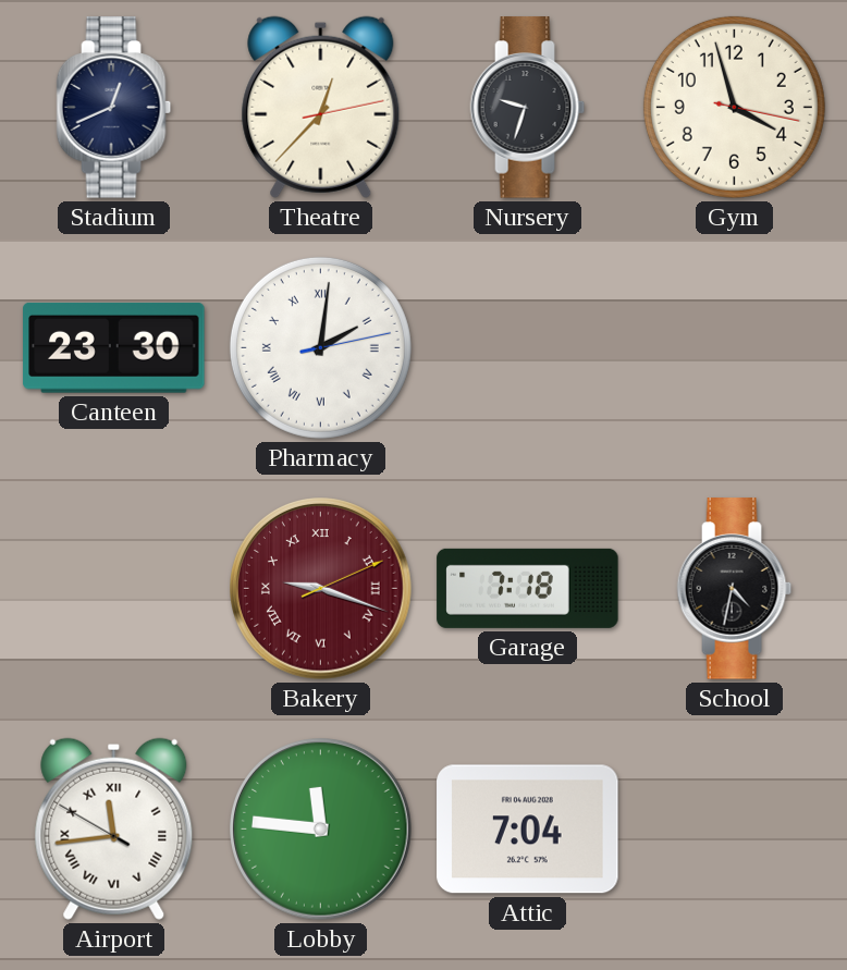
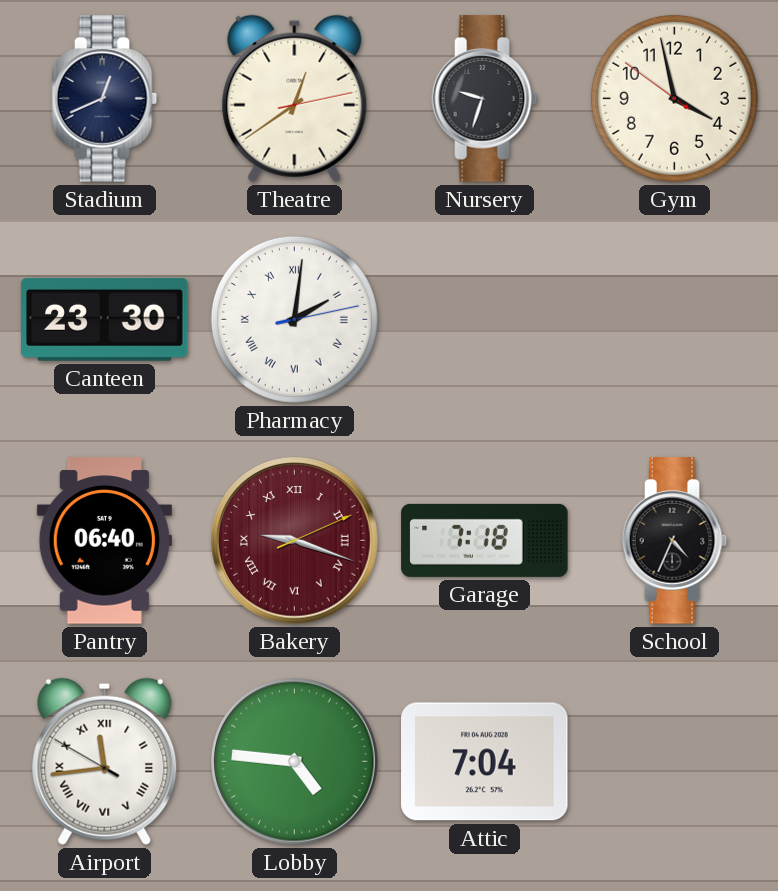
Theatre: 12:37 -> 12:39
Gym: 3:57:17 -> 3:57:51
Pantry: none -> 06:40
School: 4:32 -> 4:34
Lobby: 11:46 -> 4:46
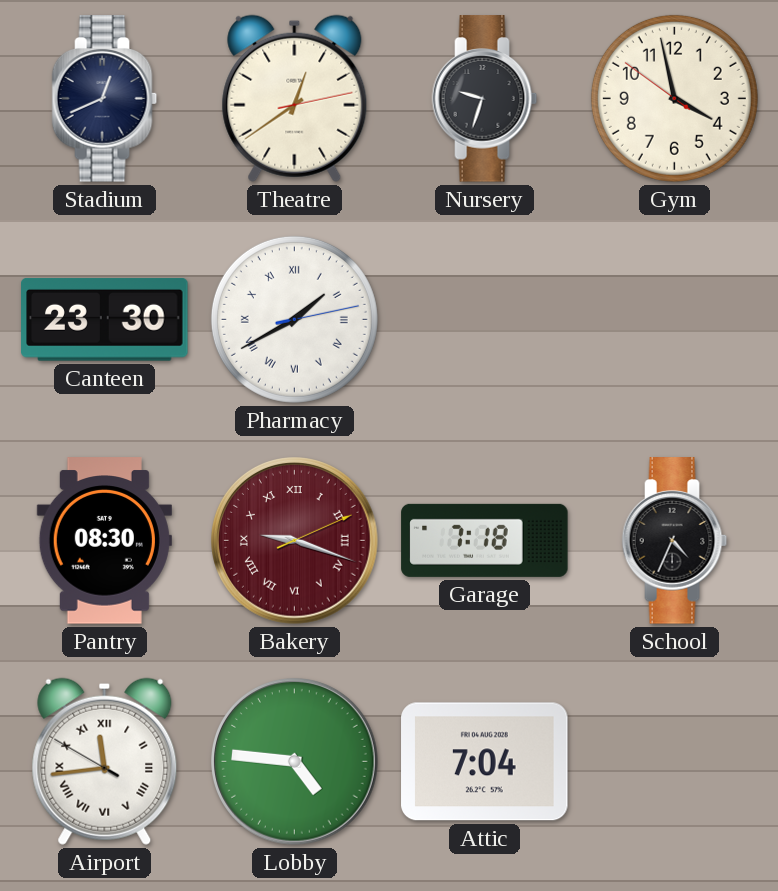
Pharmacy: 2:01 -> 1:40
Pantry: 06:40 -> 08:30
